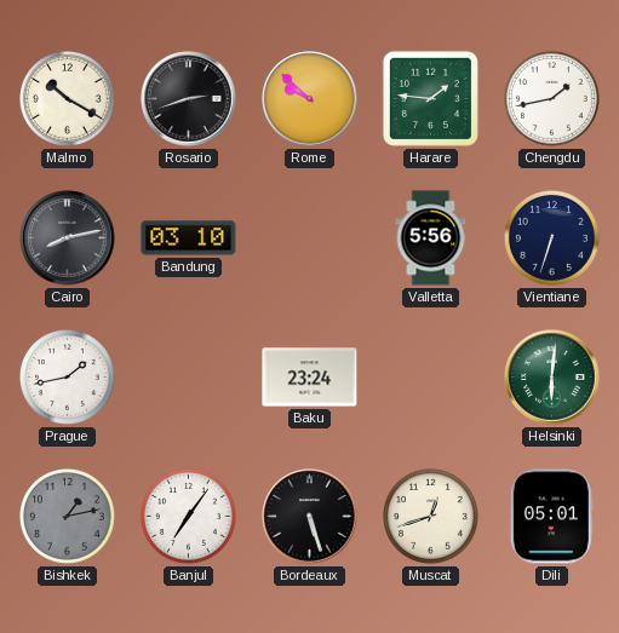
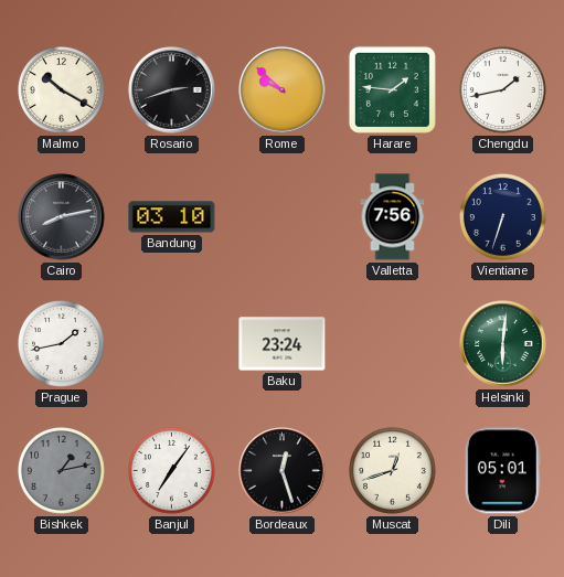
Valletta: 5:56 -> 7:56
Bordeaux: 5:27 -> 12:27
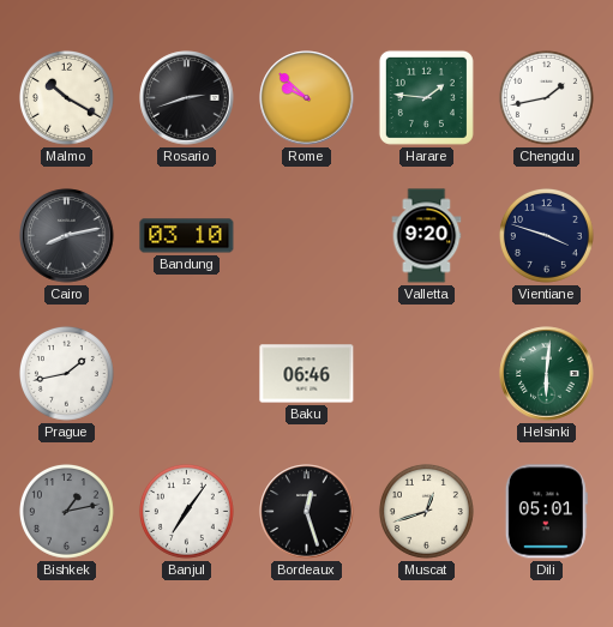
Valletta: 7:56 -> 9:20
Vientiane: 6:33 -> 3:48
Baku: 23:24 -> 06:46
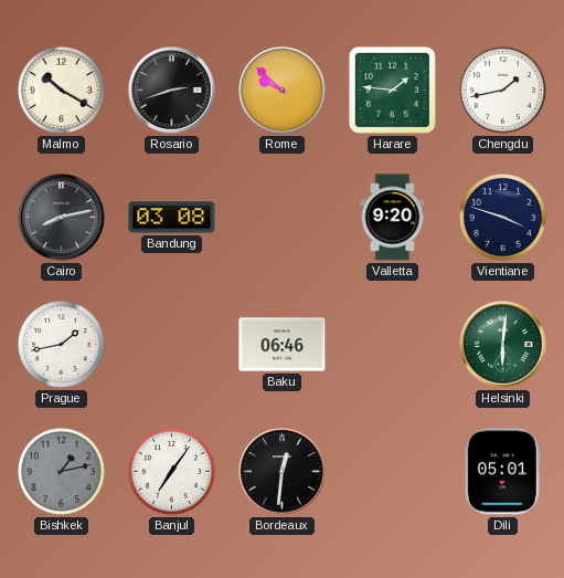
Bandung: 03:10 -> 03:08
Bordeaux: 12:27 -> 12:31
Muscat: 12:42 -> none
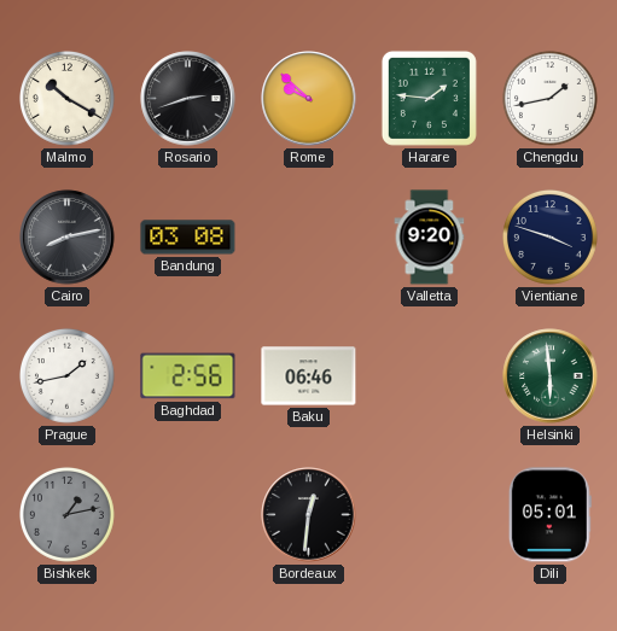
Baghdad: none -> 2:56
Helsinki: 6:01 -> 5:59
Banjul: 7:06 -> none
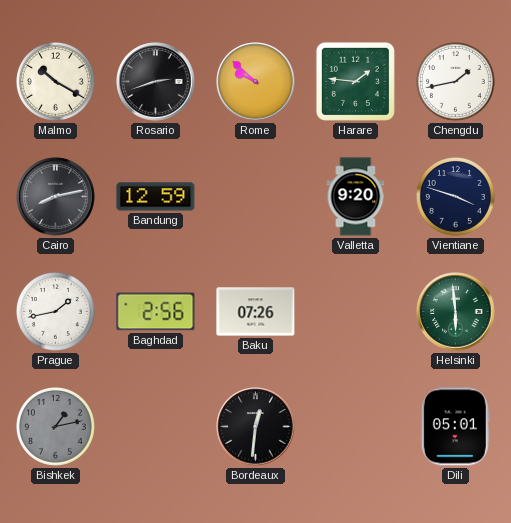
Bandung: 03:08 -> 12:59
Baku: 06:46 -> 07:26
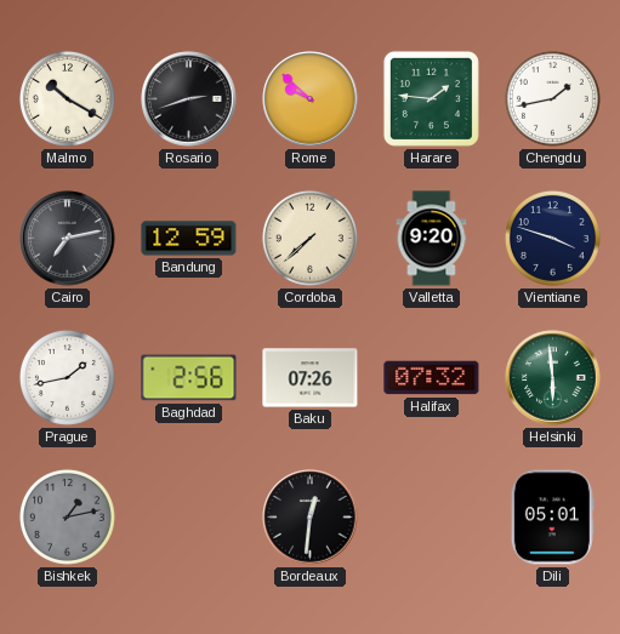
Cairo: 8:13 -> 7:13
Cordoba: none -> 7:38
Halifax: none -> 07:32
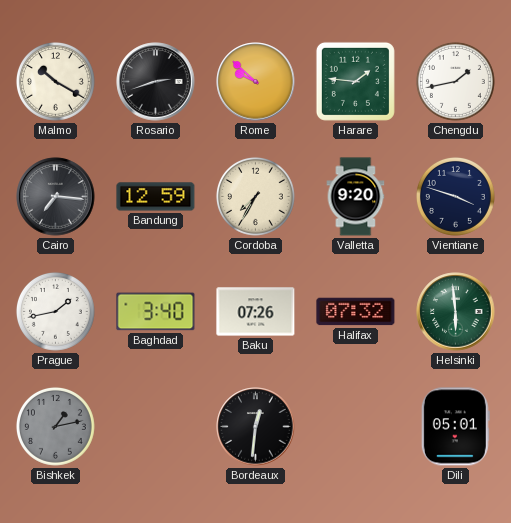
Cairo: 7:13 -> 7:16
Cordoba: 7:38 -> 7:35
Baghdad: 2:56 -> 3:40
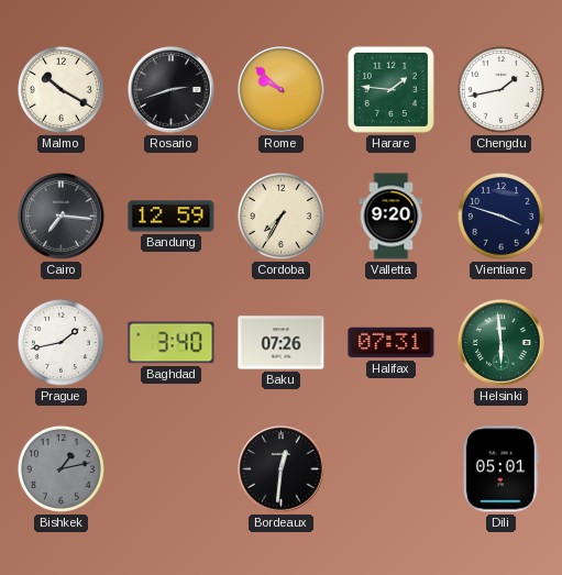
Halifax: 07:32 -> 07:31
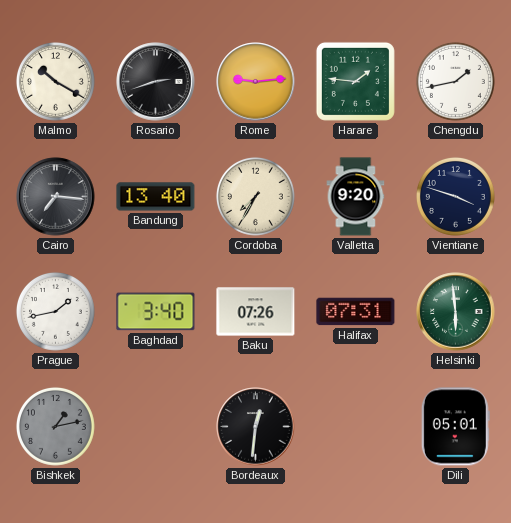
Rome: 9:52 -> 9:14
Bandung: 12:59 -> 13:40
